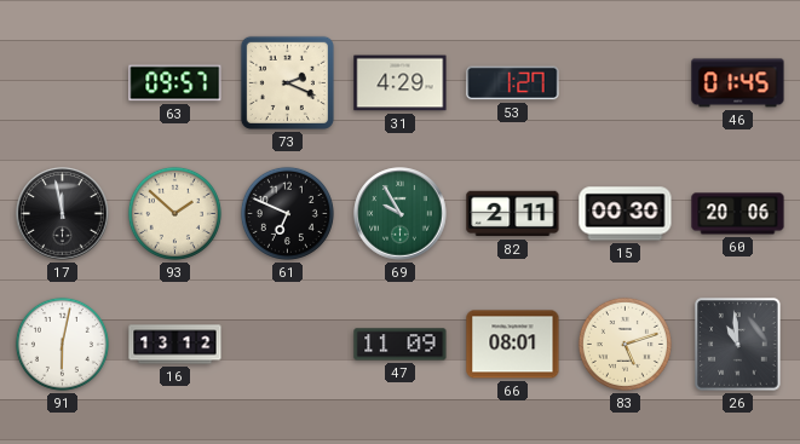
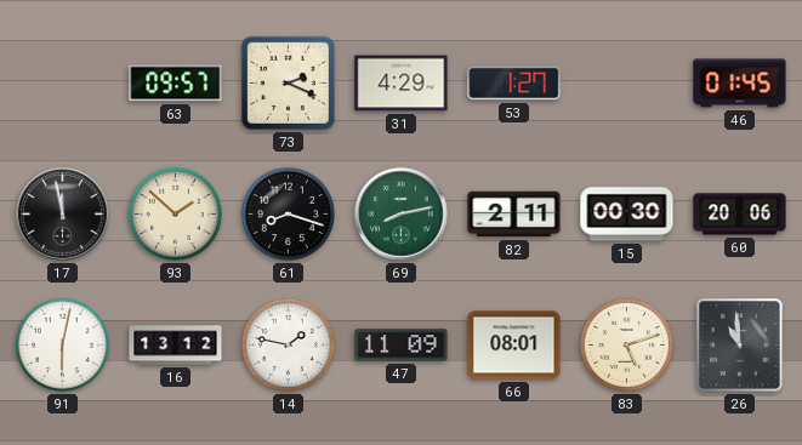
61: 6:49 -> 8:18
69: 9:55 -> 8:13
14: none -> 1:47
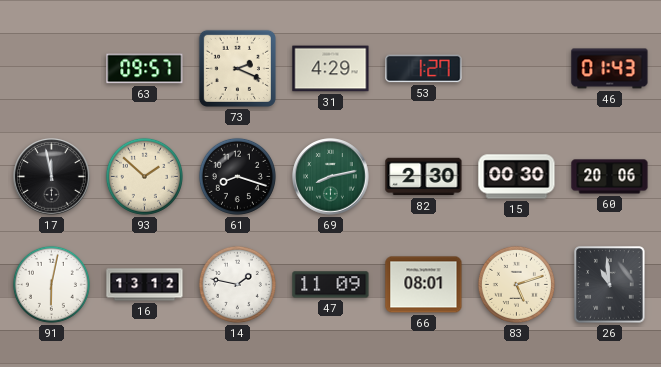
46: 01:45 -> 01:43
82: 2:11 -> 2:30
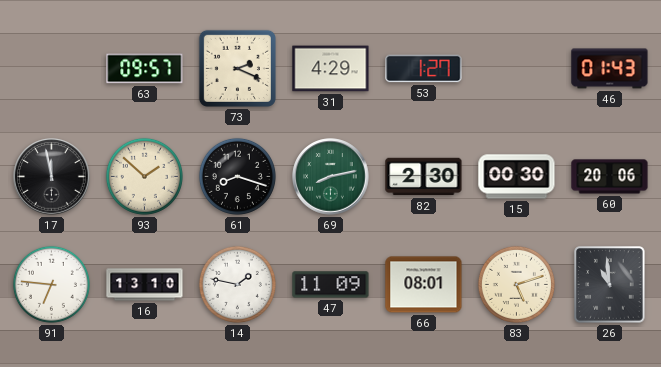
91: 6:02 -> 6:46
16: 13:12 -> 13:10
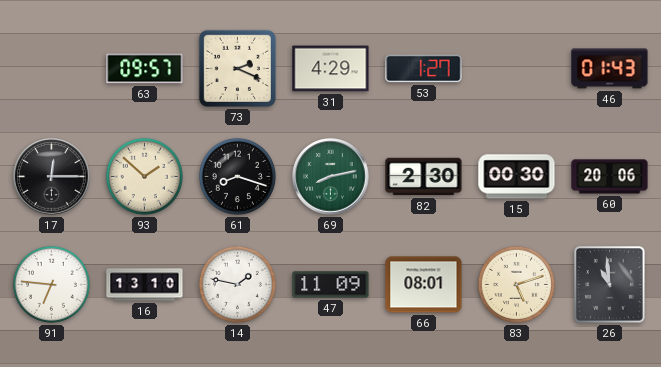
17: 11:58 -> 12:15
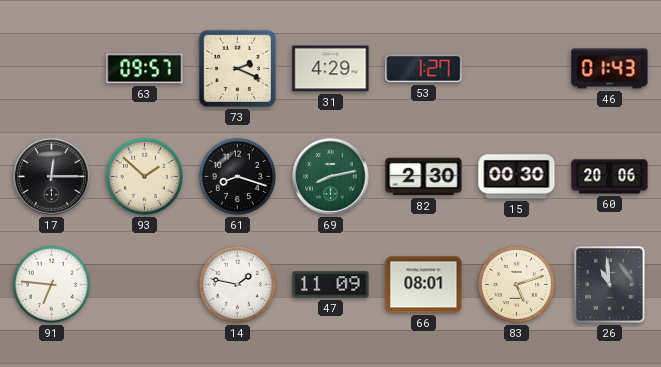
16: 13:10 -> none
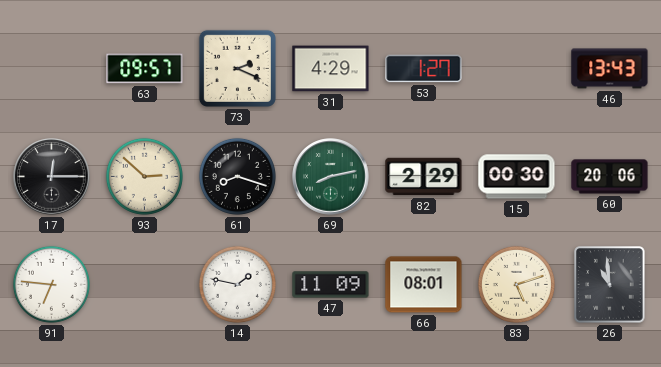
46: 01:43 -> 13:43
93: 1:52 -> 2:52
82: 2:30 -> 2:29
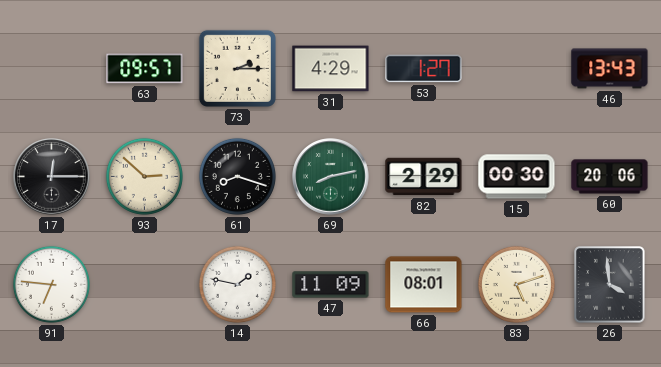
73: 2:19 -> 2:15
26: 10:59 -> 3:59
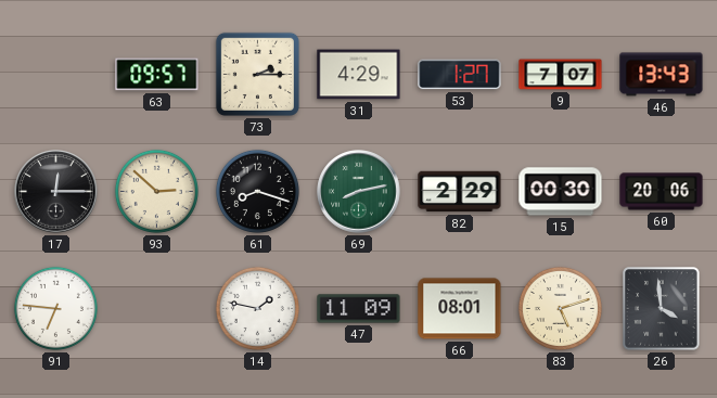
9: none -> 7:07
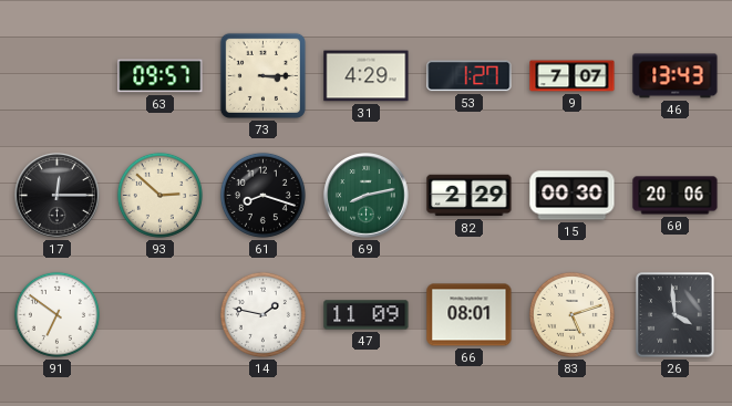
73: 2:15 -> 3:15
91: 6:46 -> 6:51
